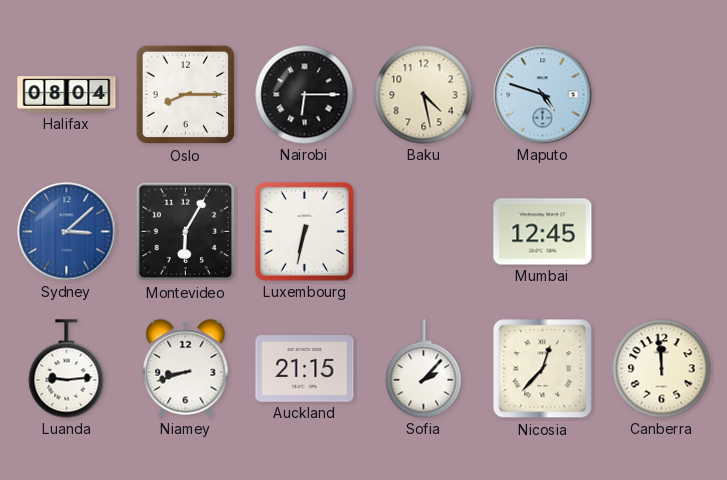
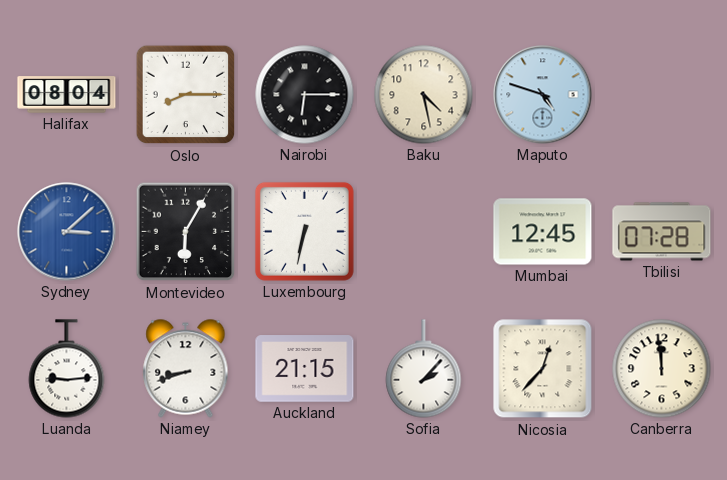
Tbilisi: none -> 07:28
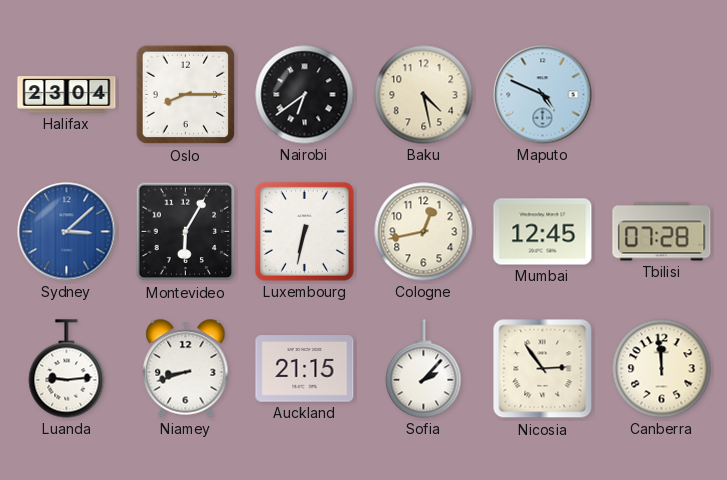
Halifax: 08:04 -> 23:04
Nairobi: 6:15 -> 6:39
Maputo: 4:48 -> 4:49
Cologne: none -> 12:43
Nicosia: 12:37 -> 2:54
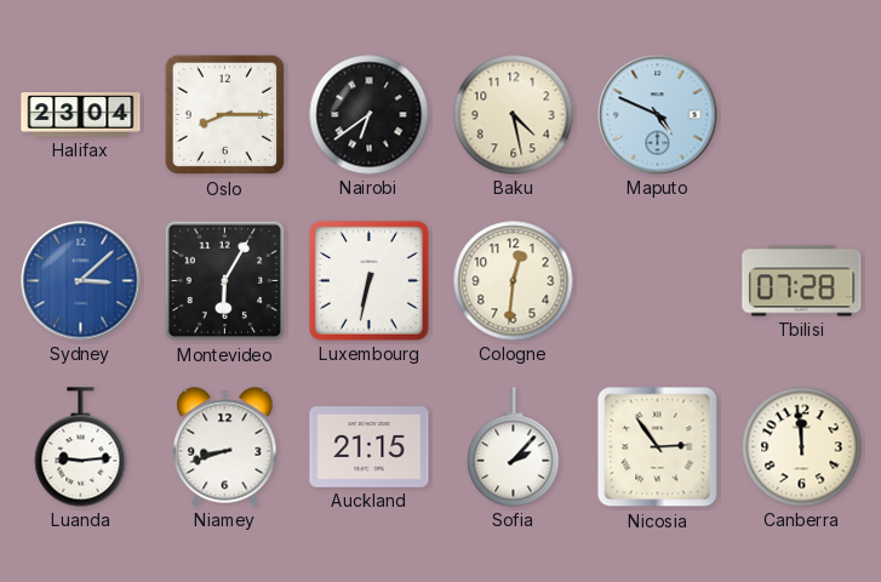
Cologne: 12:43 -> 12:31
Mumbai: 12:45 -> none
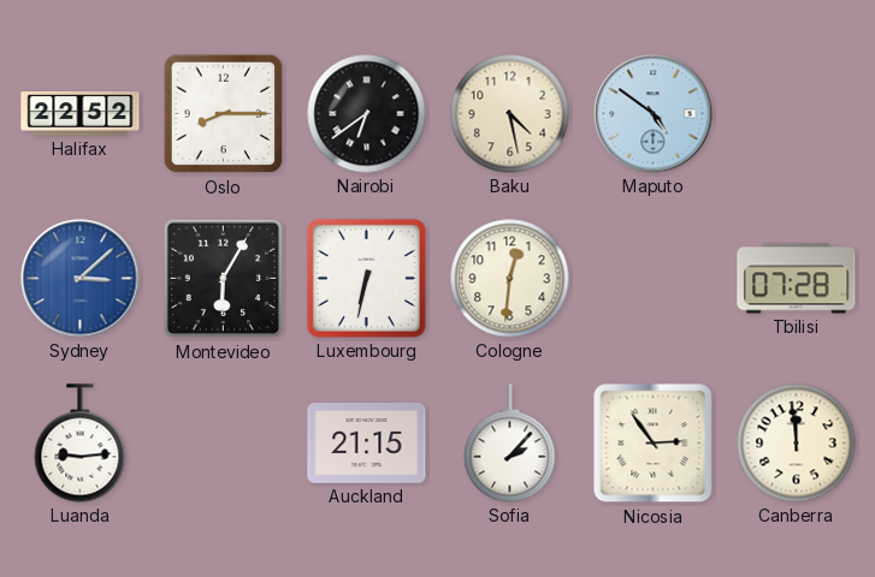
Halifax: 23:04 -> 22:52
Maputo: 4:49 -> 4:51
Niamey: 8:42 -> none
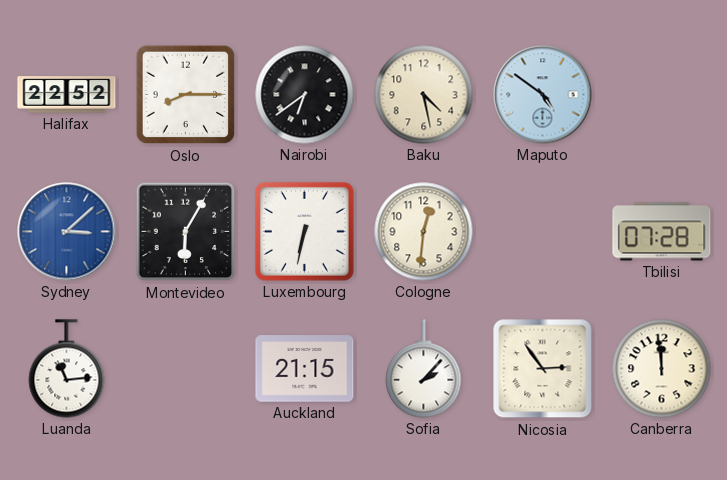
Luanda: 9:14 -> 11:14
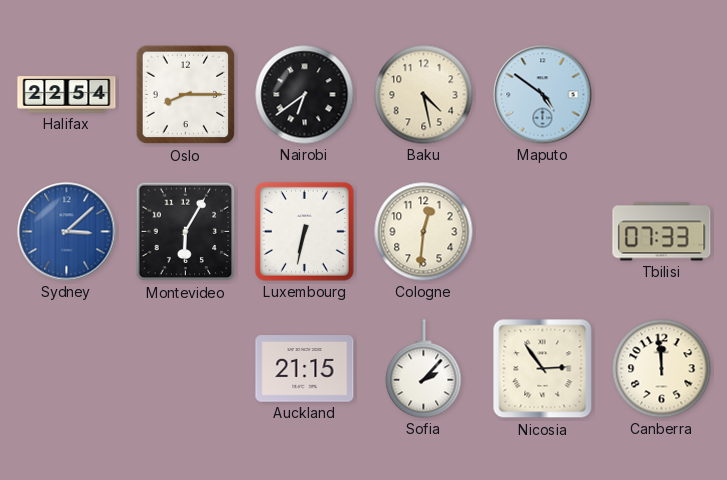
Halifax: 22:52 -> 22:54
Tbilisi: 07:28 -> 07:33
Luanda: 11:14 -> none
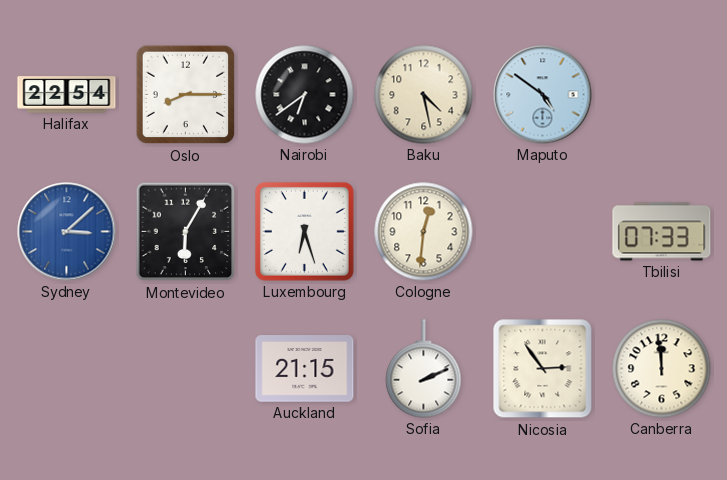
Luxembourg: 6:32 -> 6:27
Sofia: 2:07 -> 2:11
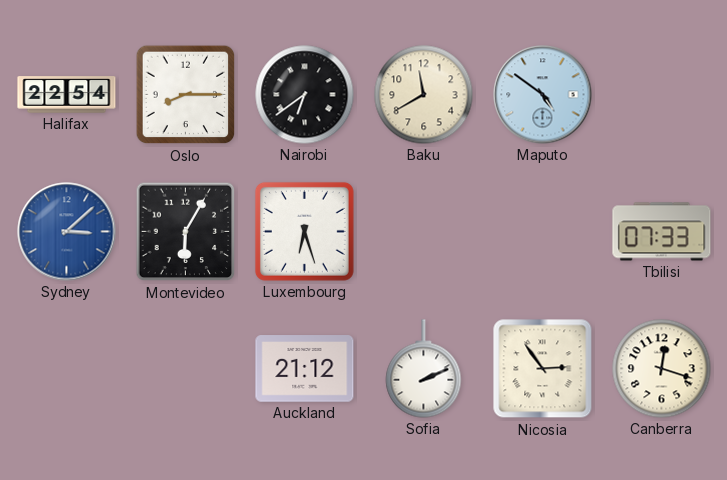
Baku: 4:28 -> 11:40
Cologne: 12:31 -> none
Auckland: 21:15 -> 21:12
Canberra: 11:59 -> 12:18
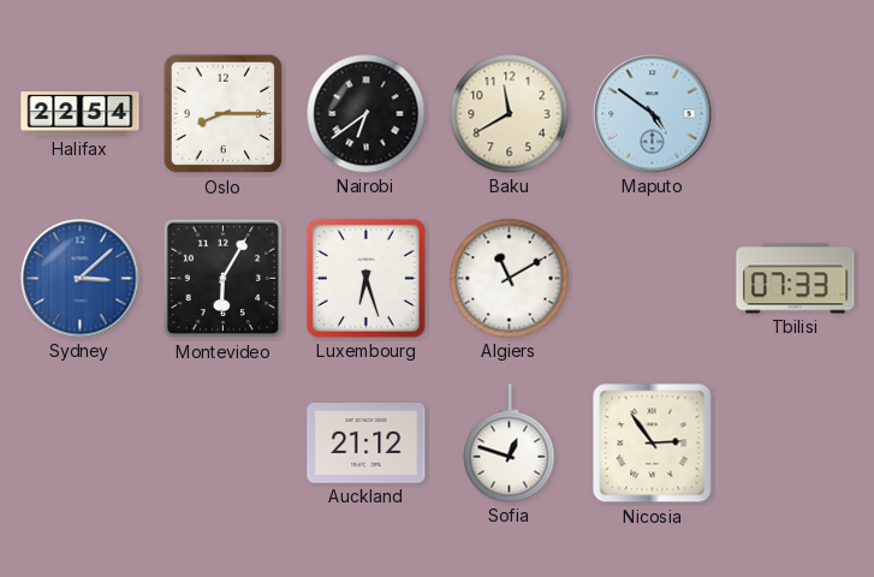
Algiers: none -> 11:10
Sofia: 2:11 -> 12:48
Canberra: 12:18 -> none
